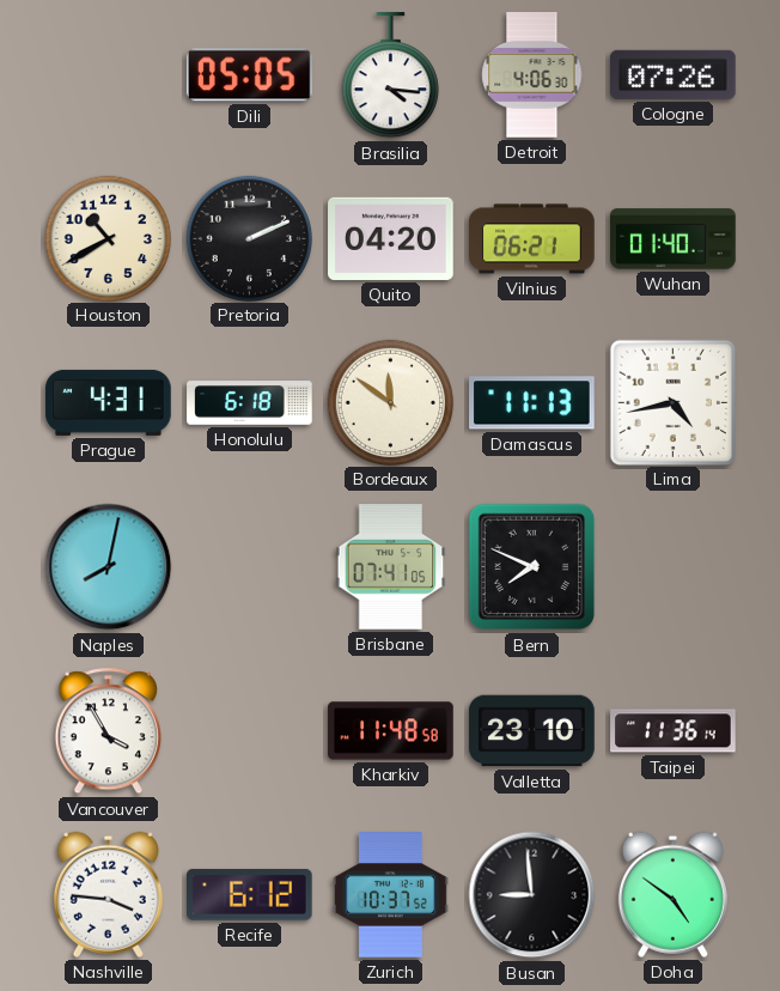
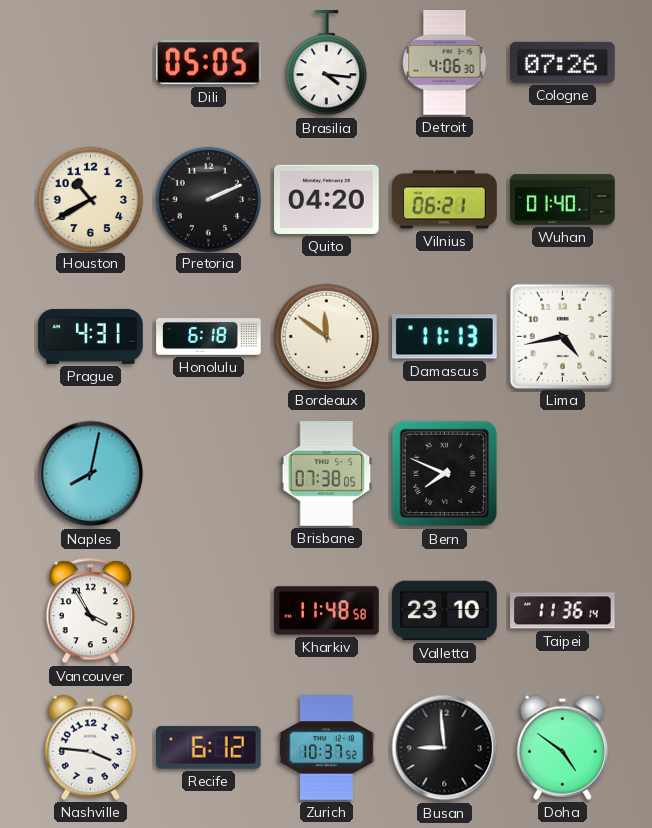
Brisbane: 07:41 -> 07:38
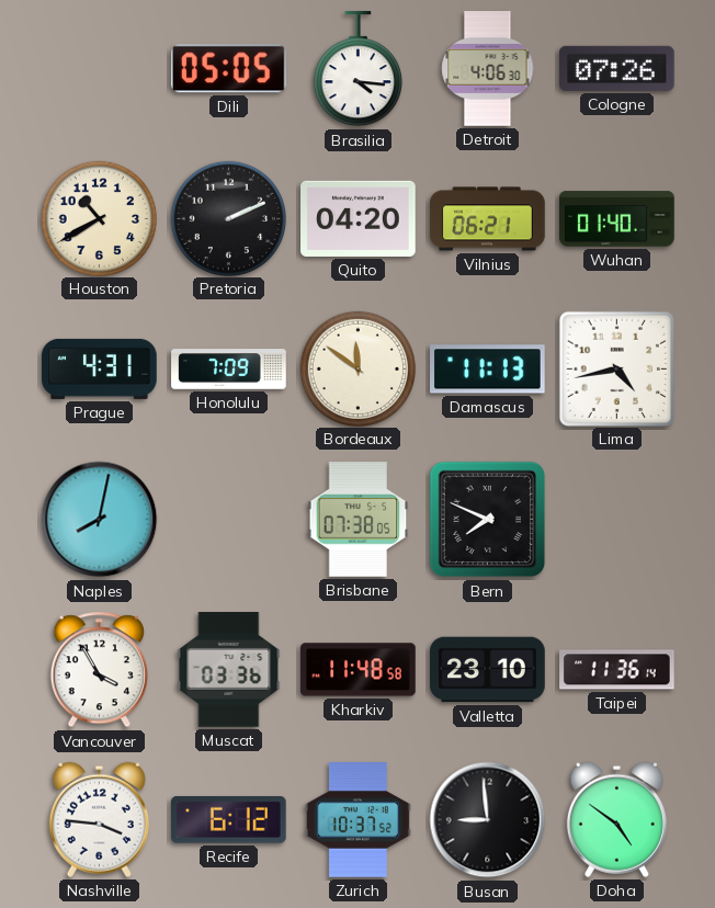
Honolulu: 6:18 -> 7:09
Muscat: none -> 03:36
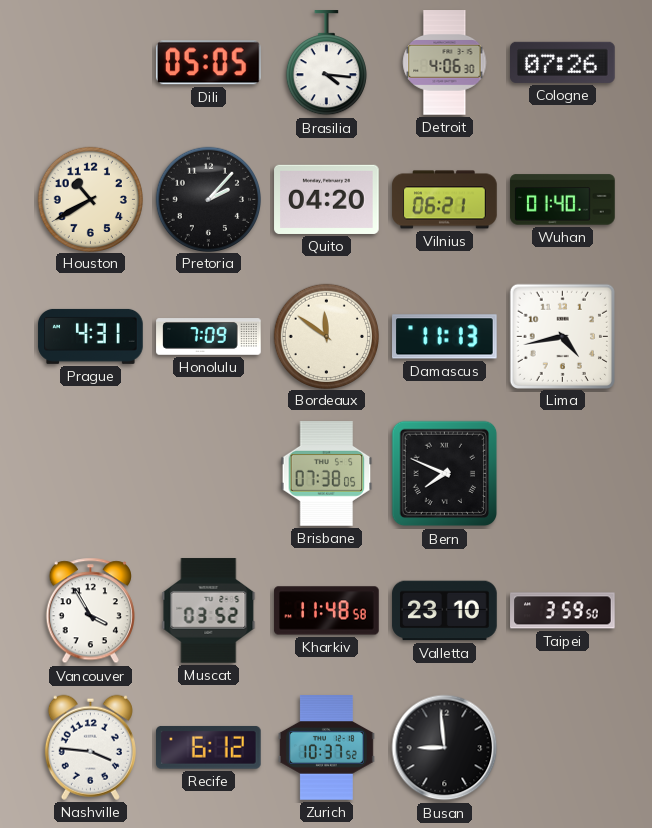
Pretoria: 2:11 -> 2:07
Naples: 8:02 -> none
Muscat: 03:36 -> 03:52
Taipei: 11:36 -> 3:59
Doha: 4:51 -> none
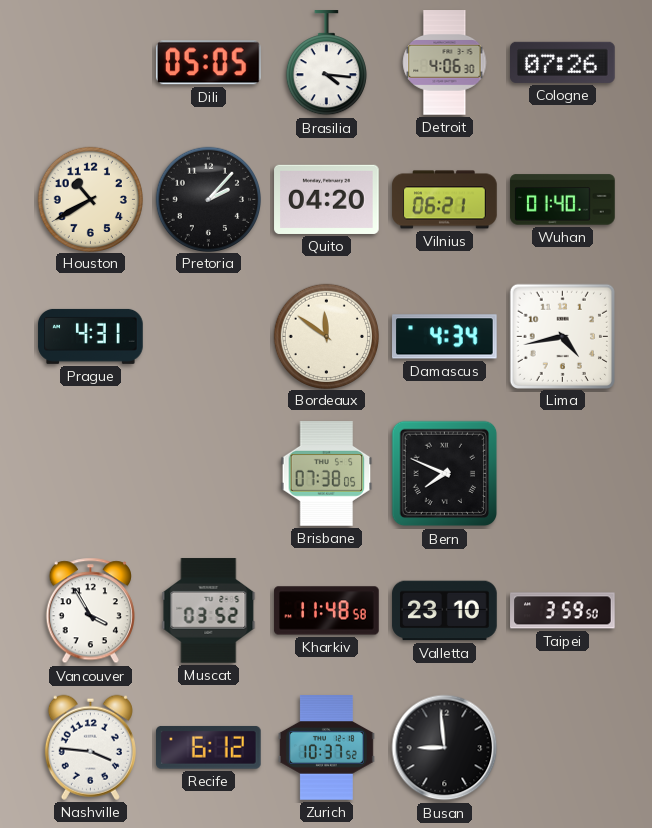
Honolulu: 7:09 -> none
Damascus: 11:13 -> 4:34
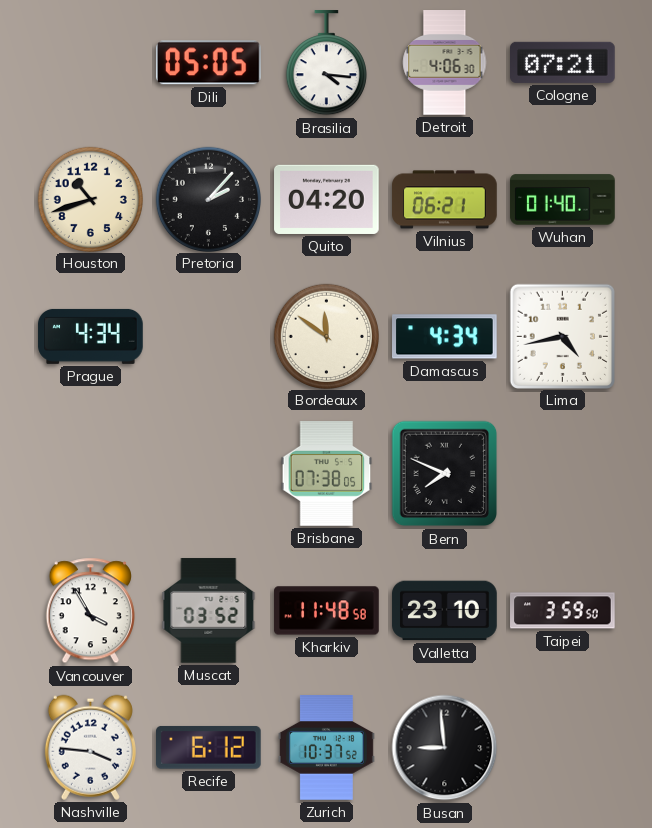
Cologne: 07:26 -> 07:21
Houston: 10:40 -> 10:42
Prague: 4:31 -> 4:34
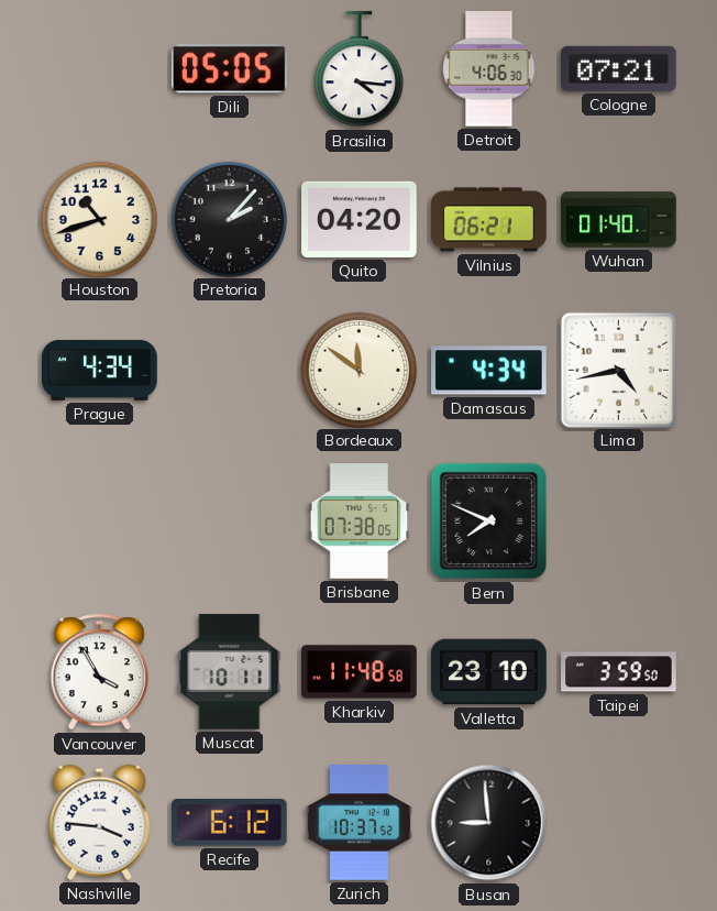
Muscat: 03:52 -> 10:11
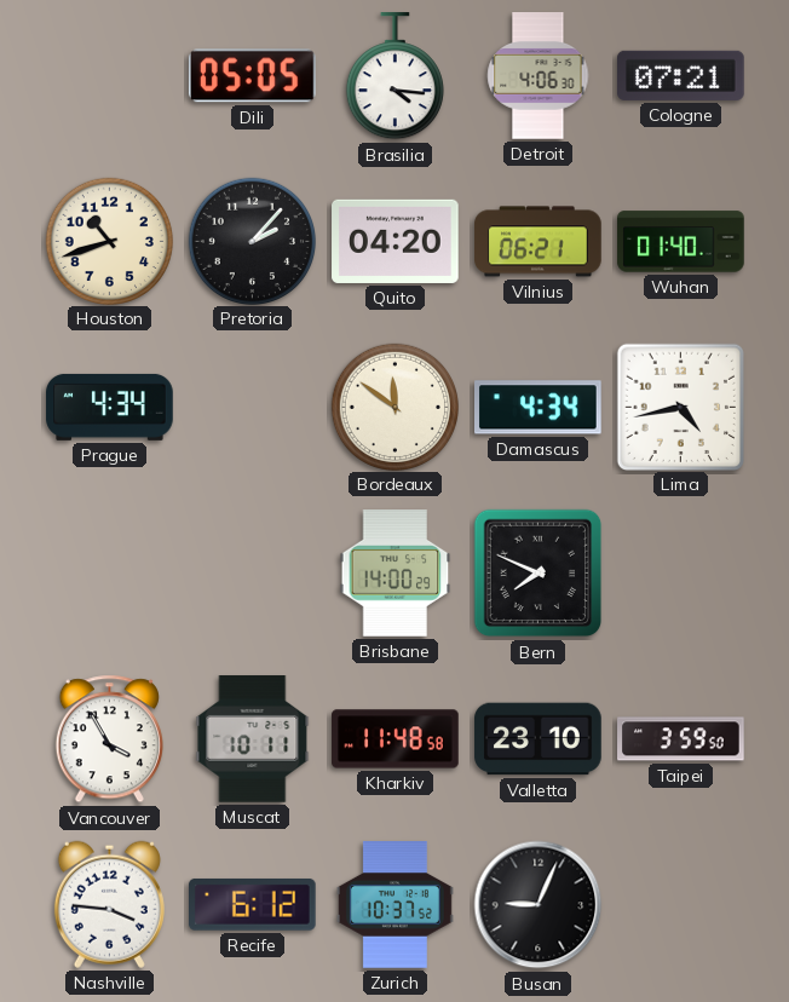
Brisbane: 07:38 -> 14:00
Busan: 8:59 -> 9:04
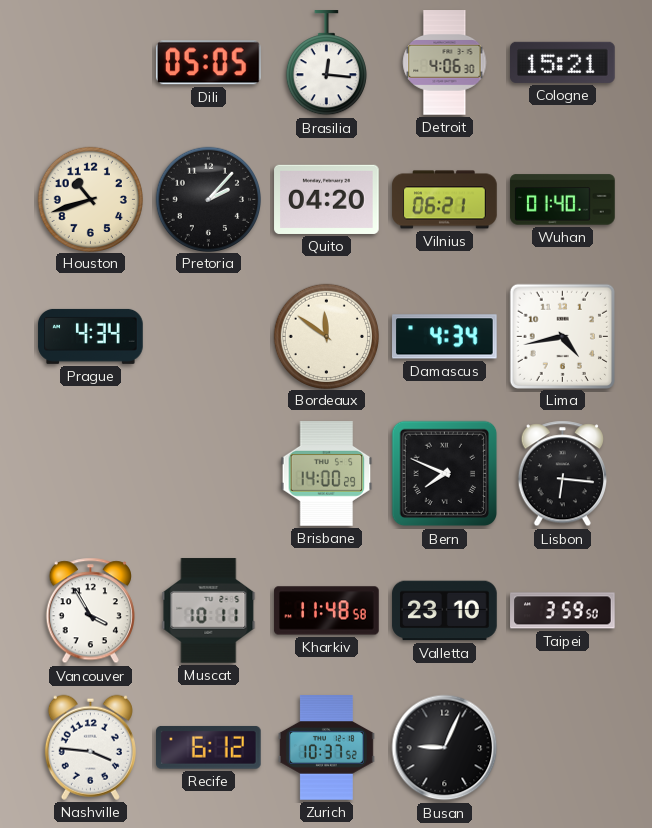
Brasilia: 4:16 -> 12:16
Cologne: 07:21 -> 15:21
Lisbon: none -> 6:16
